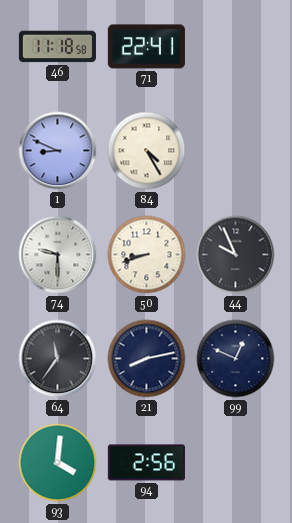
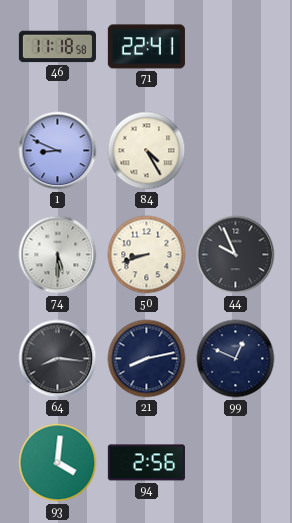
74: 9:30 -> 5:30
64: 11:36 -> 8:16
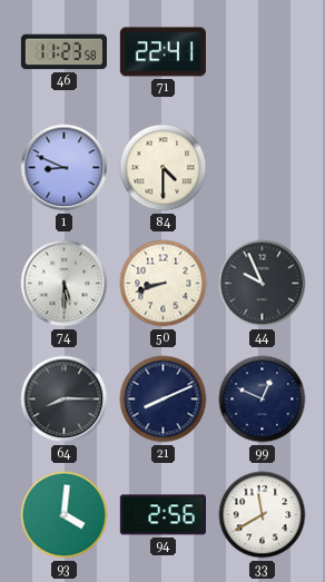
46: 11:18 -> 11:23
84: 4:25 -> 4:30
64: 8:16 -> 8:15
21: 8:13 -> 8:11
33: none -> 11:40
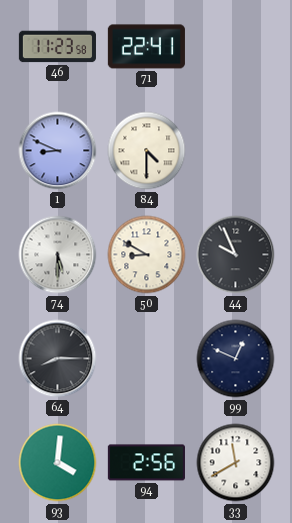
50: 8:42 -> 8:50
21: 8:11 -> none
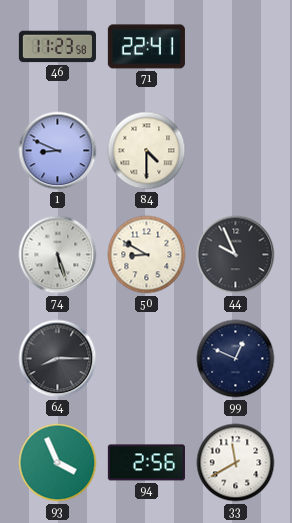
74: 5:30 -> 5:27
93: 4:01 -> 3:56
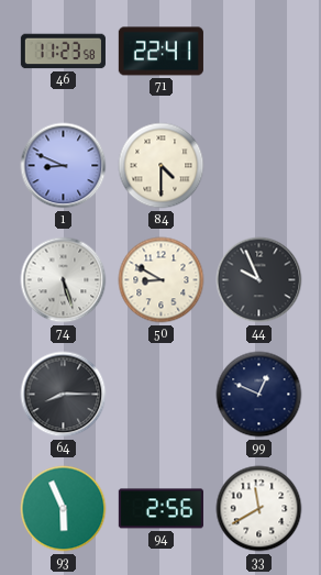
93: 3:56 -> 5:56
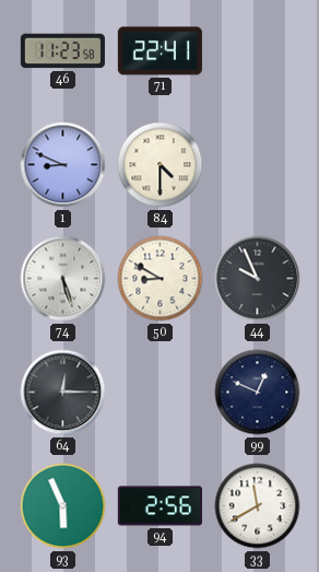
64: 8:15 -> 12:15
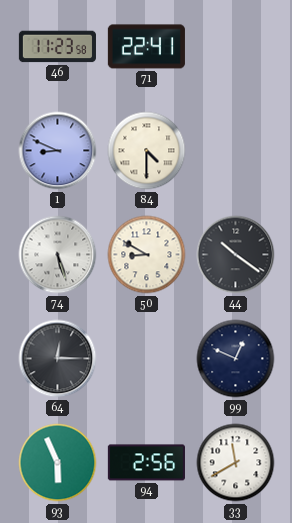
44: 9:56 -> 10:21
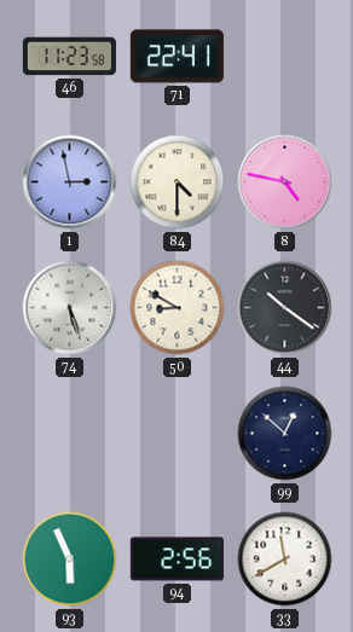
1: 8:49 -> 2:58
8: none -> 4:47
64: 12:15 -> none
99: 12:49 -> 12:52
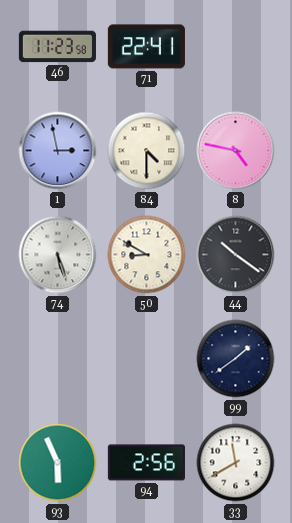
99: 12:52 -> 1:39
